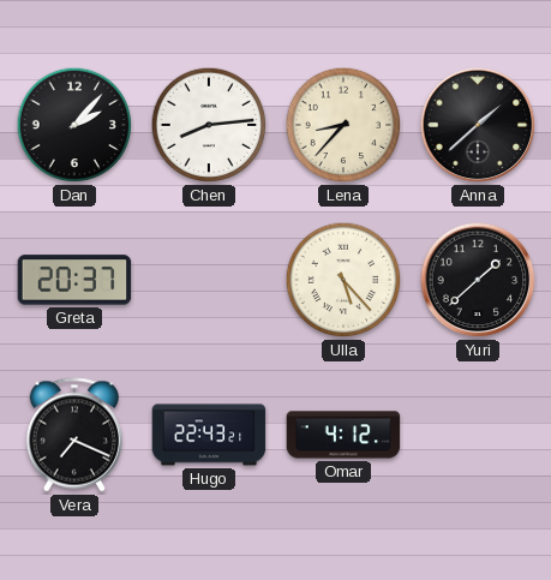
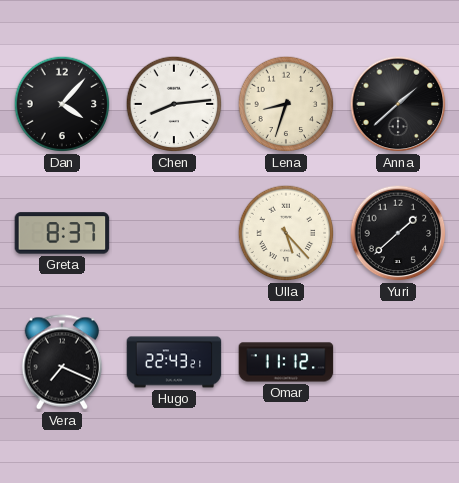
Dan: 2:07 -> 4:07
Lena: 8:37 -> 8:33
Greta: 20:37 -> 8:37
Omar: 4:12 -> 11:12
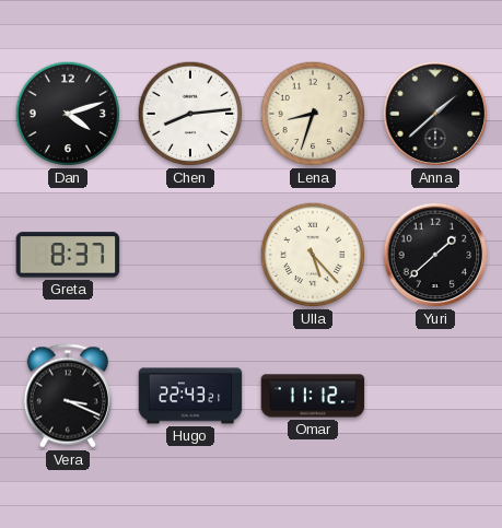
Dan: 4:07 -> 4:12
Vera: 7:19 -> 3:19
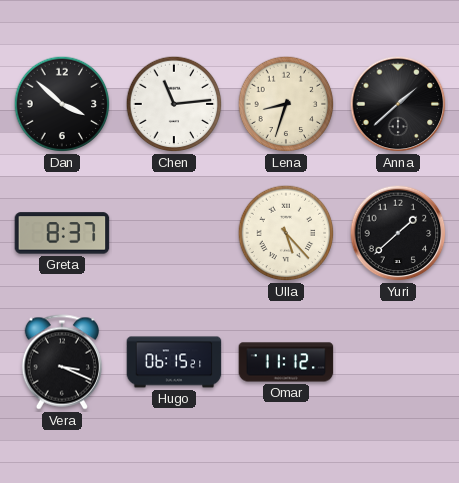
Dan: 4:12 -> 3:52
Chen: 8:14 -> 11:14
Hugo: 22:43 -> 06:15
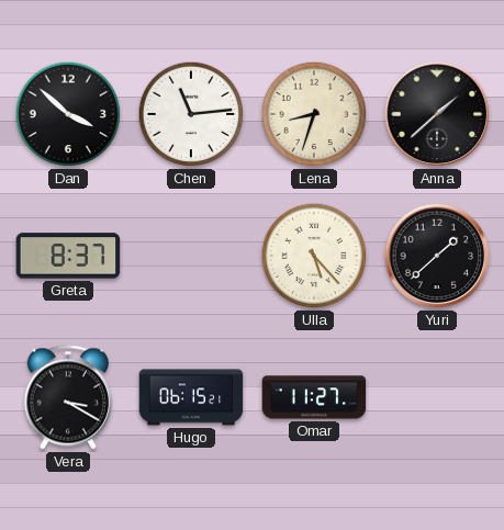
Vera: 3:19 -> 3:20
Omar: 11:12 -> 11:27
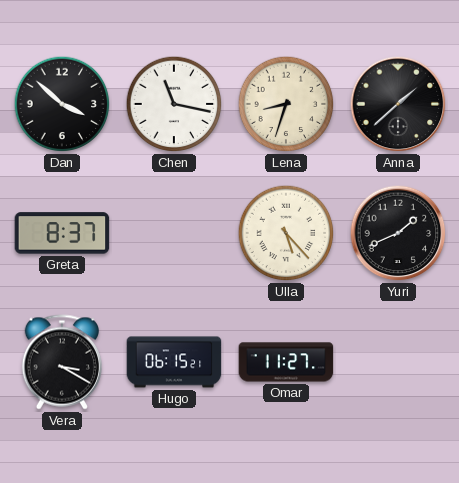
Chen: 11:14 -> 11:17
Yuri: 1:38 -> 1:41
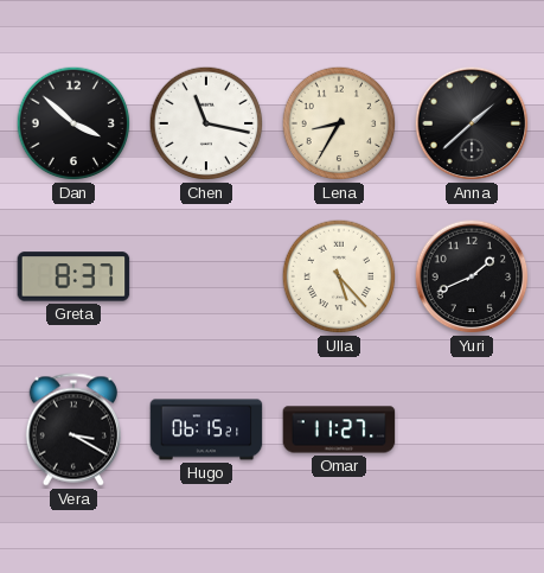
Lena: 8:33 -> 8:35
